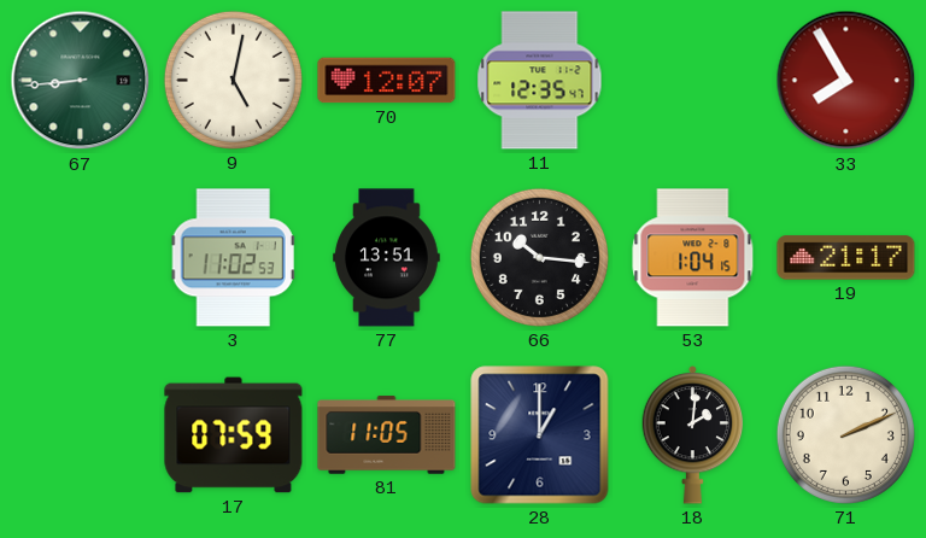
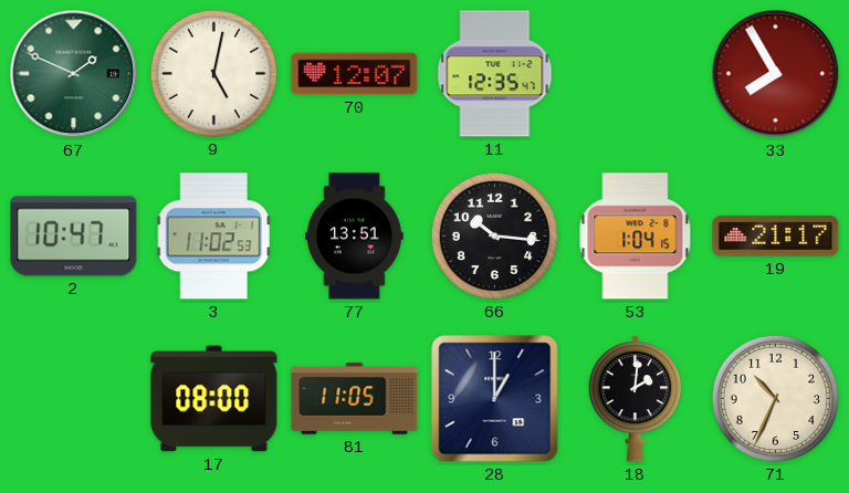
67: 8:44 -> 1:49
2: none -> 10:47
17: 07:59 -> 08:00
71: 2:11 -> 10:34
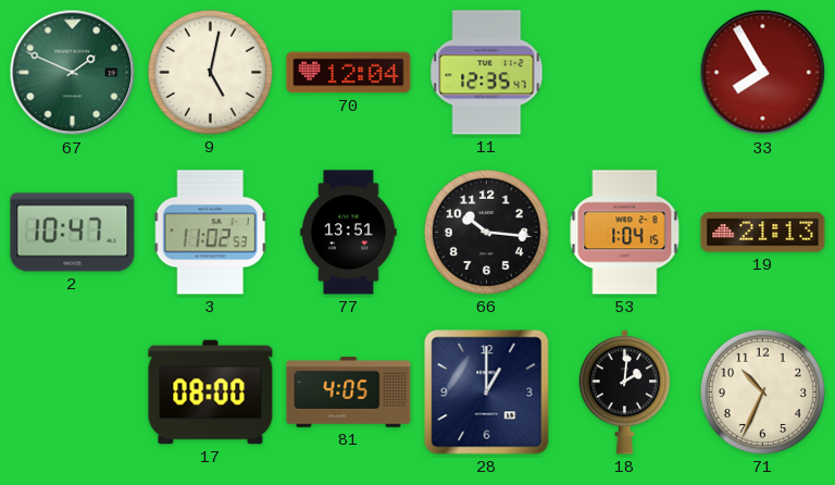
70: 12:07 -> 12:04
19: 21:17 -> 21:13
81: 11:05 -> 4:05
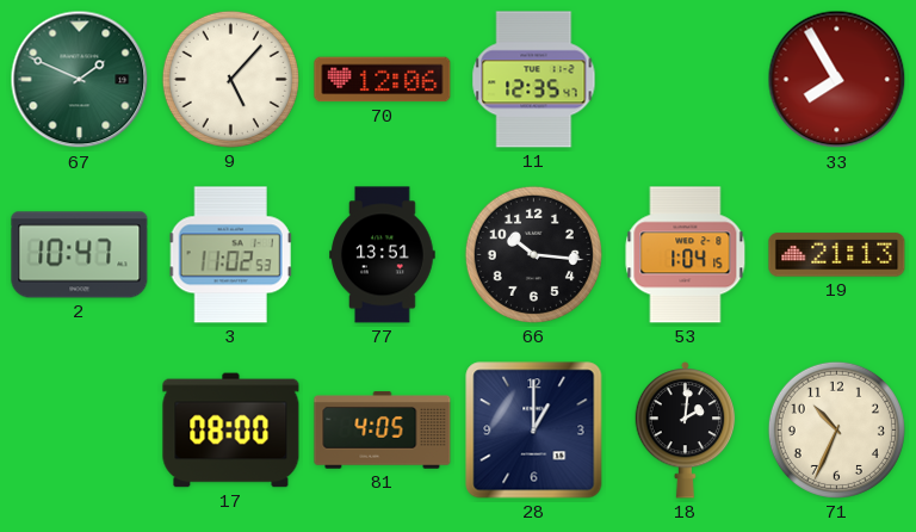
9: 5:02 -> 5:07
70: 12:04 -> 12:06
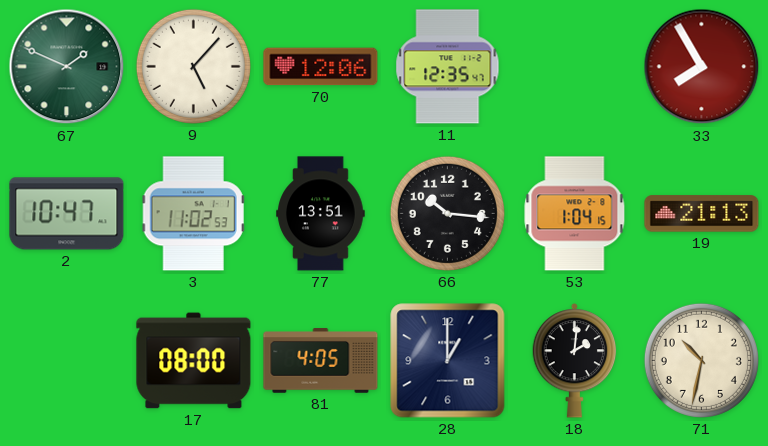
71: 10:34 -> 10:32
